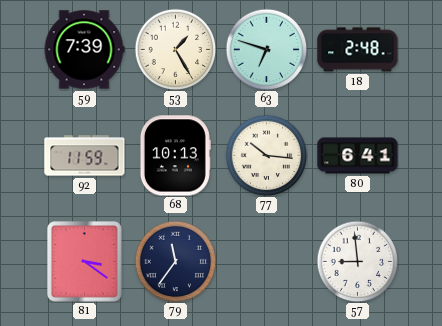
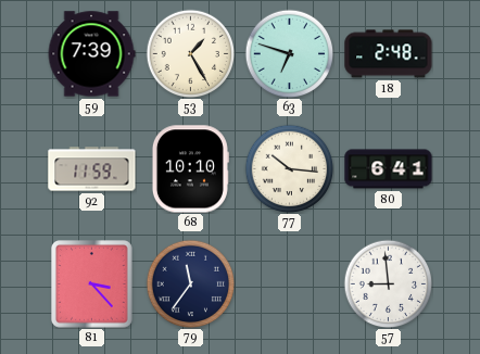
68: 10:13 -> 10:10
81: 3:21 -> 3:23
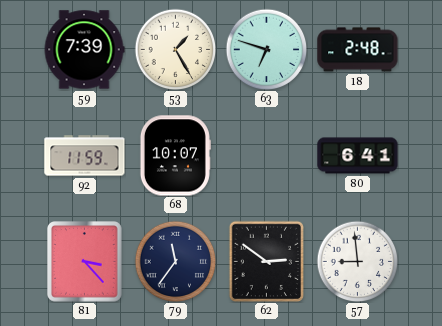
68: 10:10 -> 10:07
77: 10:16 -> none
62: none -> 2:51
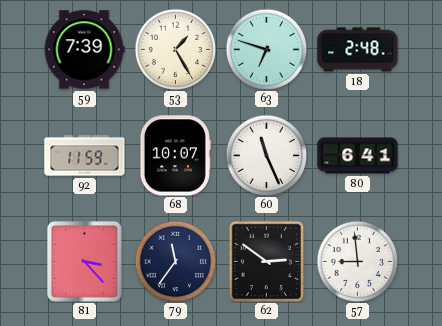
60: none -> 11:26
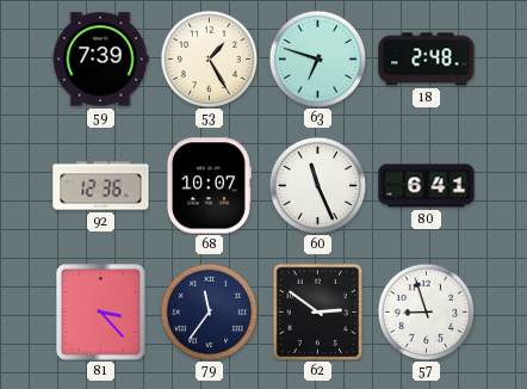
92: 11:59 -> 12:36
57: 8:59 -> 8:57
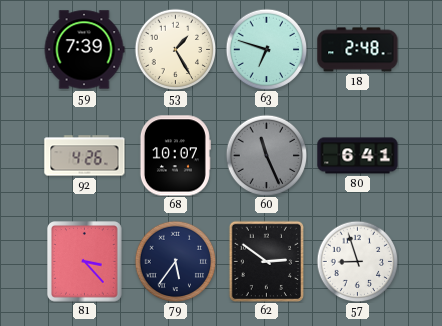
92: 12:36 -> 4:26
60 dial: white -> grey
79: 11:36 -> 5:36
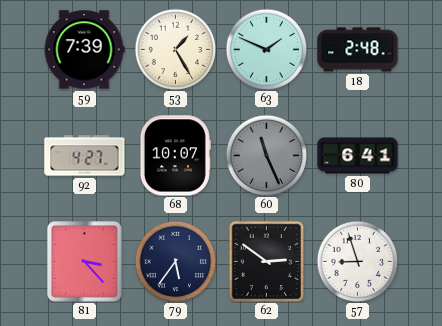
63: 6:48 -> 1:49
92: 4:26 -> 4:27
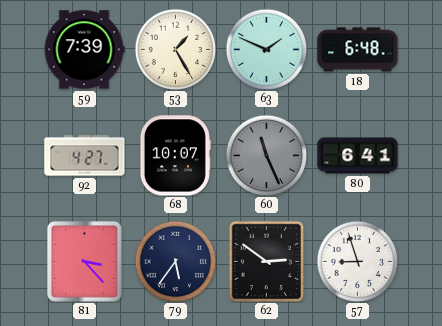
18: 2:48 -> 6:48
